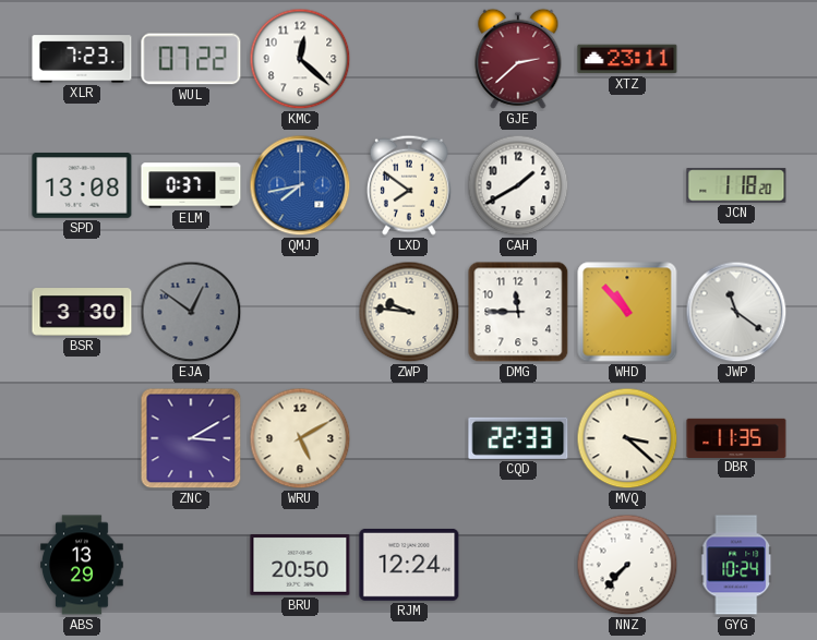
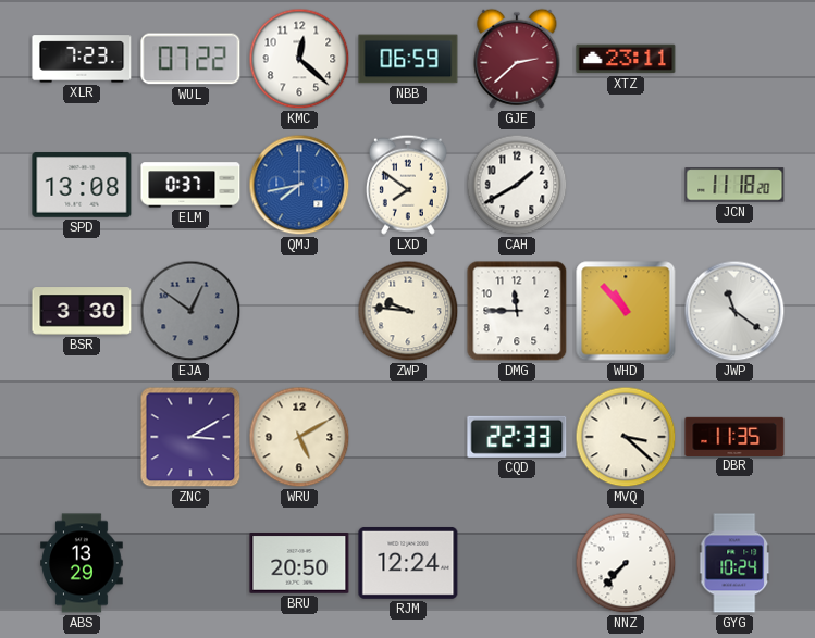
NBB: none -> 06:59
JCN: 1:18 -> 11:18
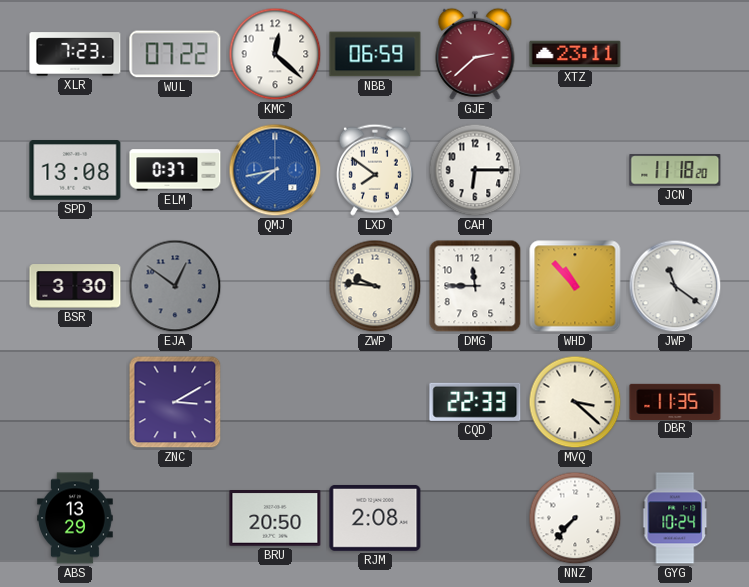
CAH: 1:40 -> 6:15
WRU: 5:10 -> none
RJM: 12:24 -> 2:08
